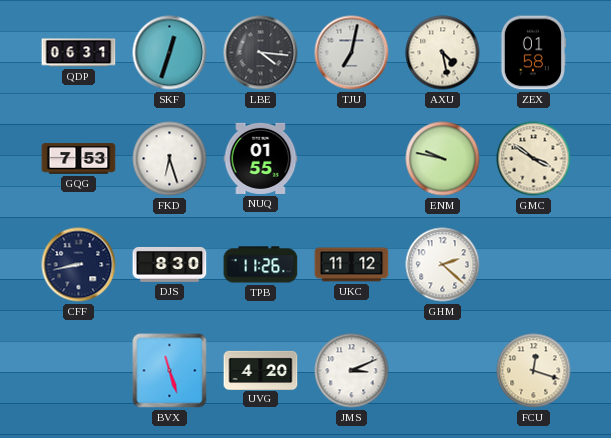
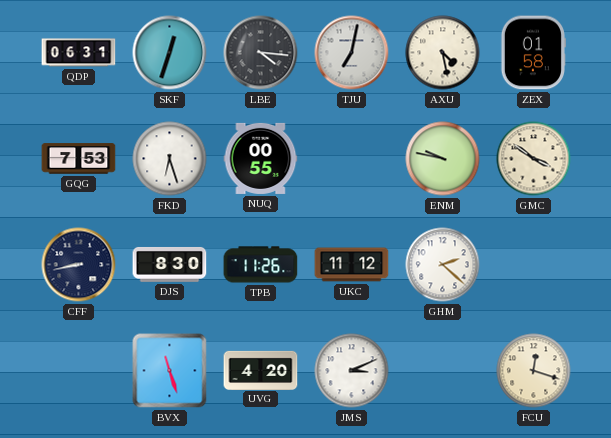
NUQ: 01:55 -> 00:55
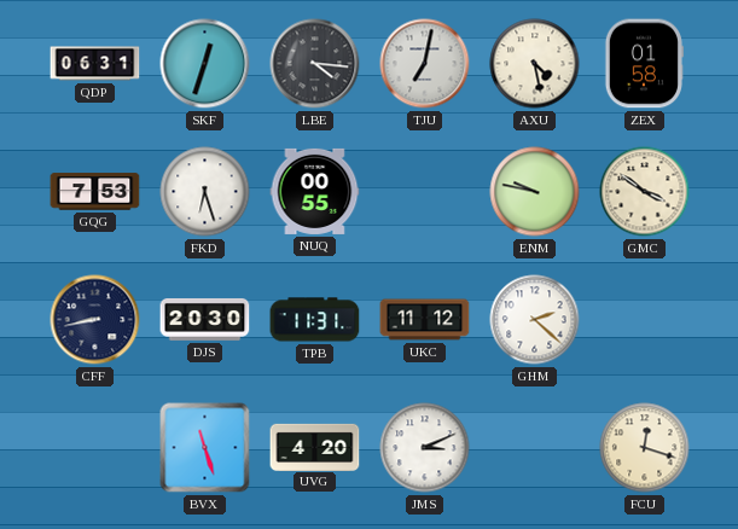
DJS: 8:30 -> 20:30
TPB: 11:26 -> 11:31
